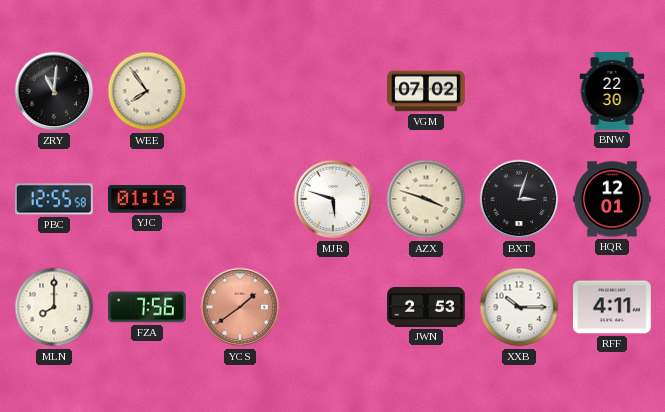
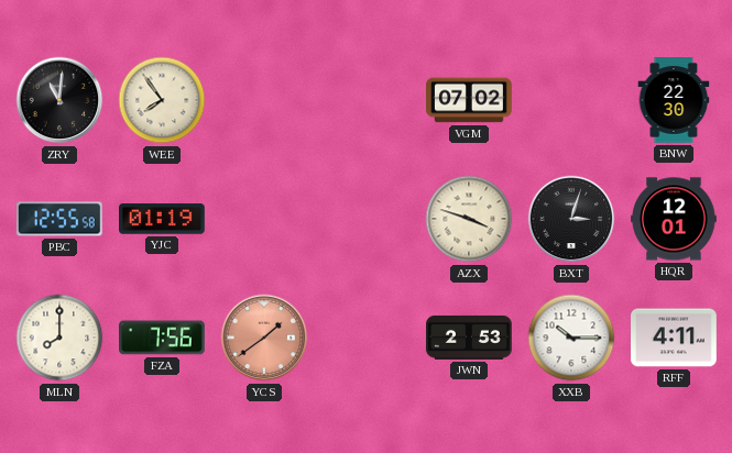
MJR: 5:48 -> none
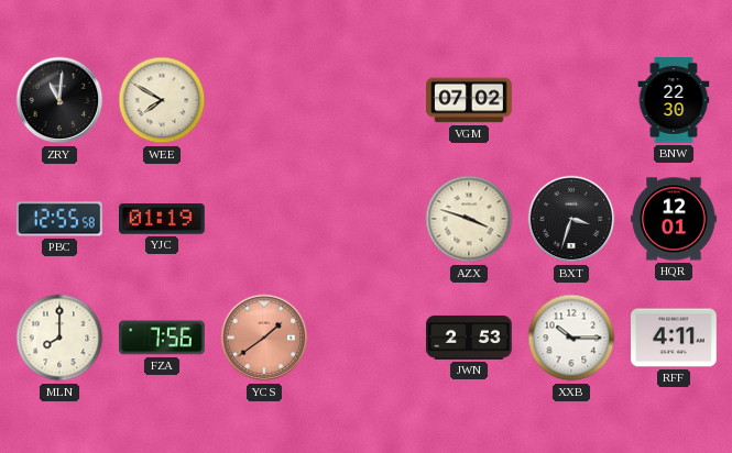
WEE: 7:54 -> 7:50
BXT: 3:03 -> 3:33
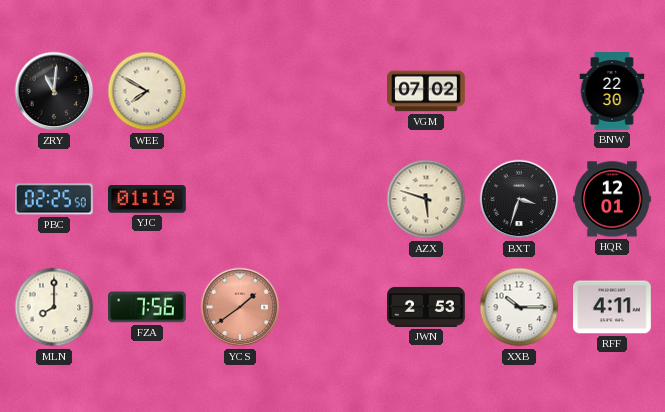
PBC: 12:55 -> 02:25
AZX: 3:48 -> 5:48
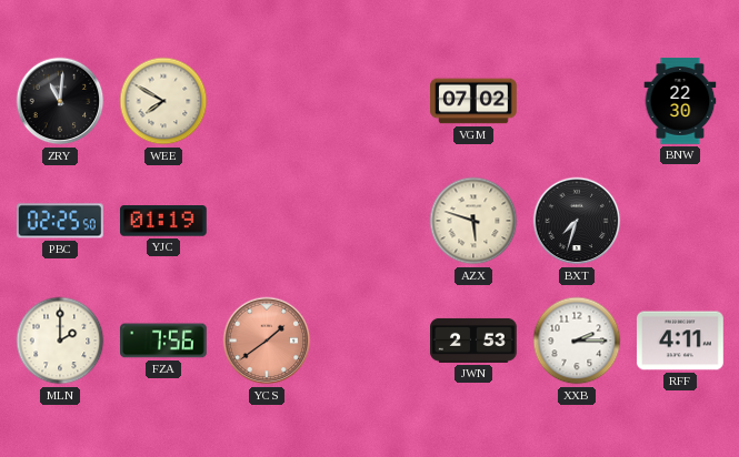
BXT: 3:33 -> 7:33
HQR: 12:01 -> none
MLN: 8:00 -> 2:00
XXB: 10:15 -> 2:15
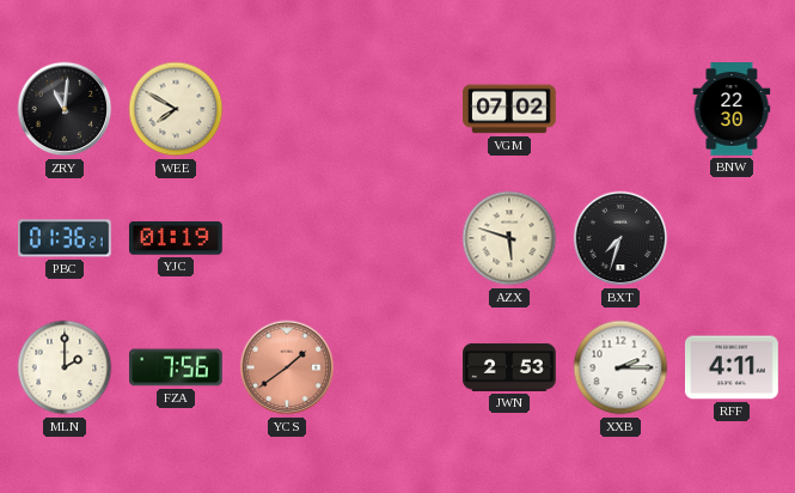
PBC: 02:25 -> 01:36
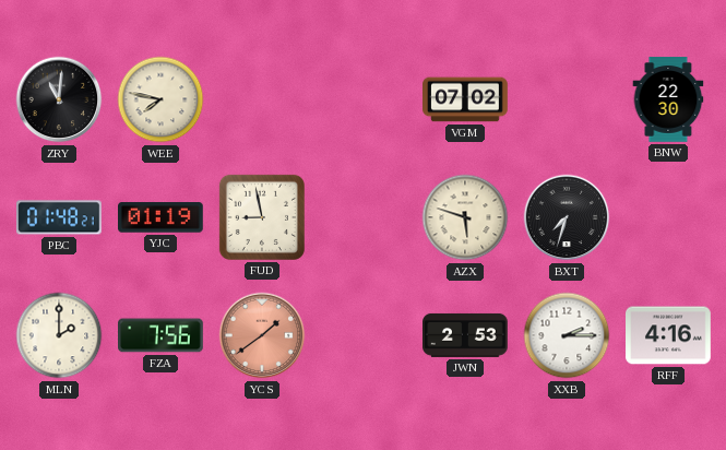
WEE: 7:50 -> 7:47
PBC: 01:36 -> 01:48
FUD: none -> 8:58
RFF: 4:11 -> 4:16
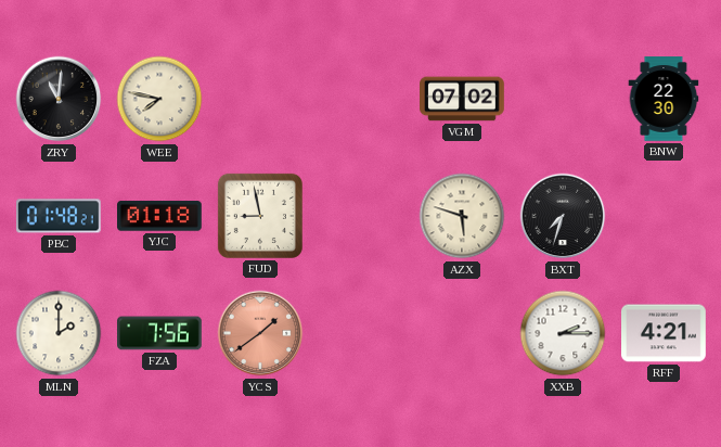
YJC: 01:19 -> 01:18
JWN: 2:53 -> none
RFF: 4:16 -> 4:21
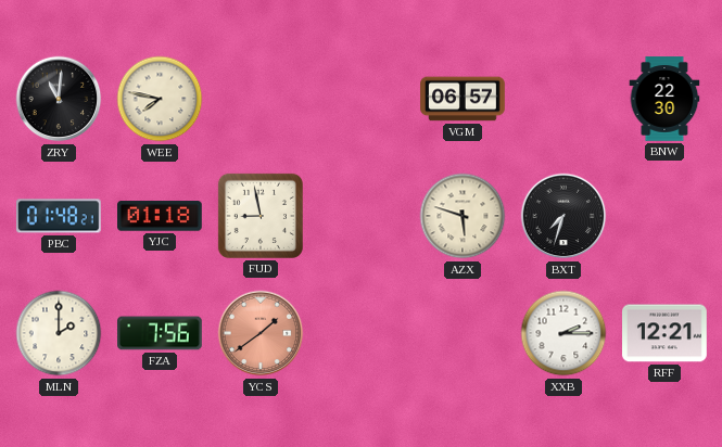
VGM: 07:02 -> 06:57
RFF: 4:21 -> 12:21
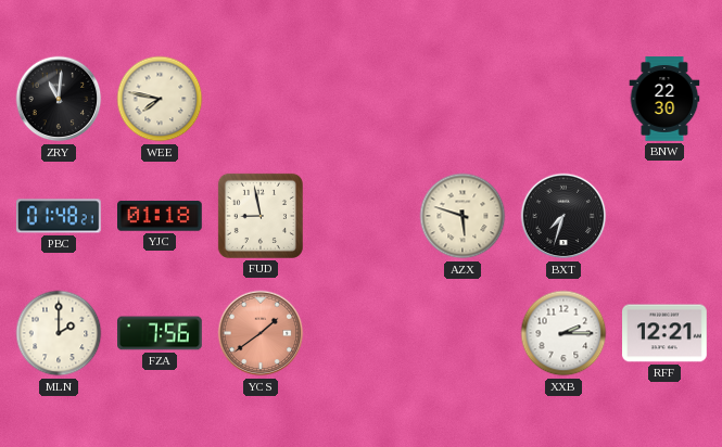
VGM: 06:57 -> none
